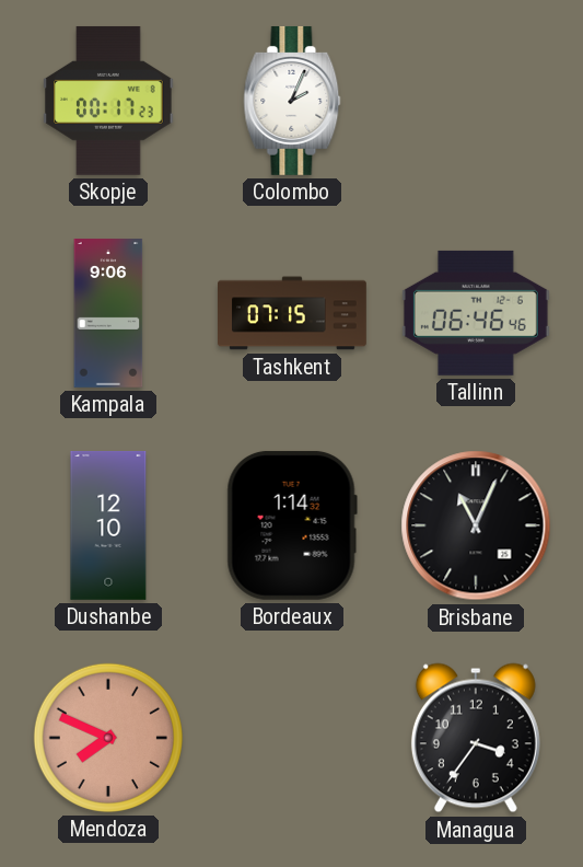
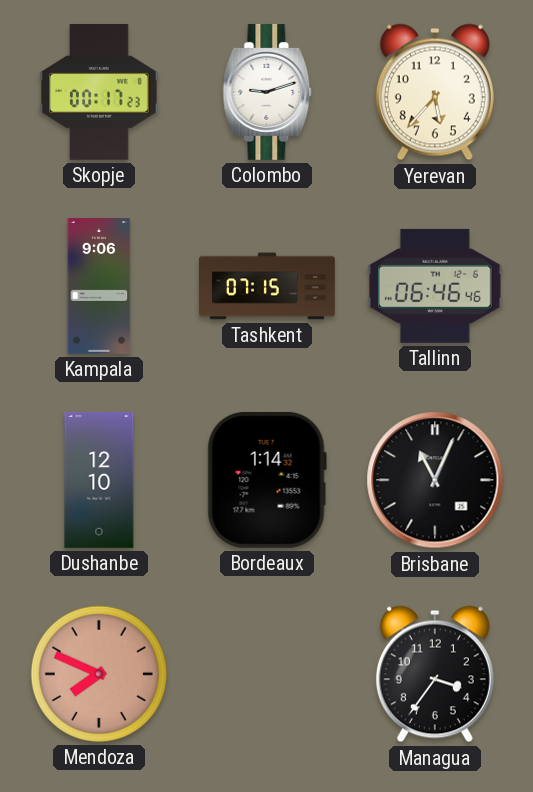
Colombo: 2:04 -> 9:12
Yerevan: none -> 5:37
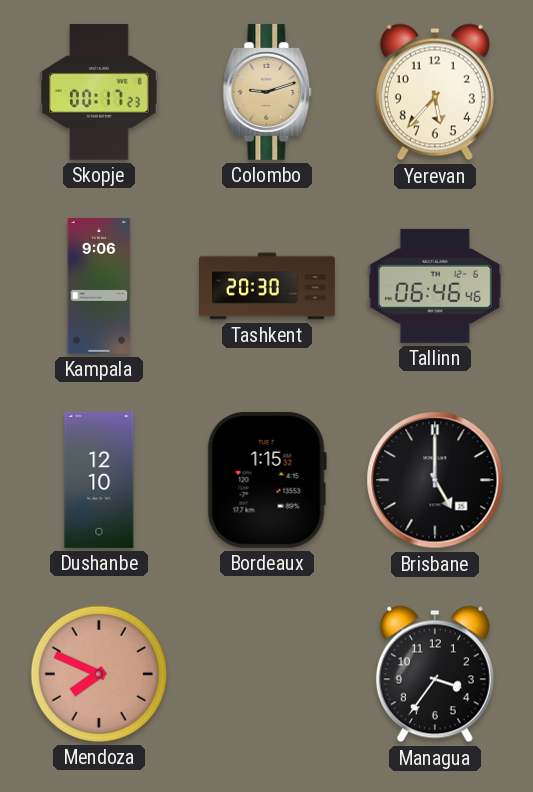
Colombo dial: white -> champagne
Tashkent: 07:15 -> 20:30
Bordeaux: 1:14 -> 1:15
Brisbane: 11:04 -> 5:00
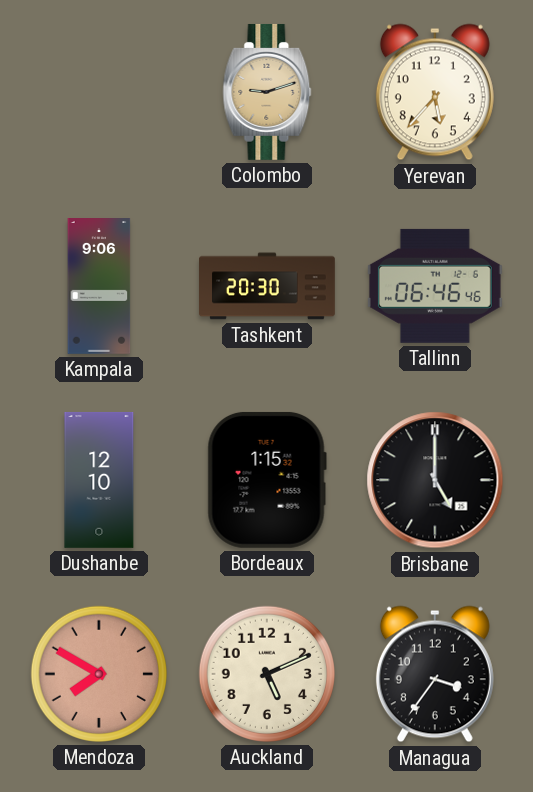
Skopje: 00:17 -> none
Mendoza: 7:49 -> 7:50
Auckland: none -> 5:11
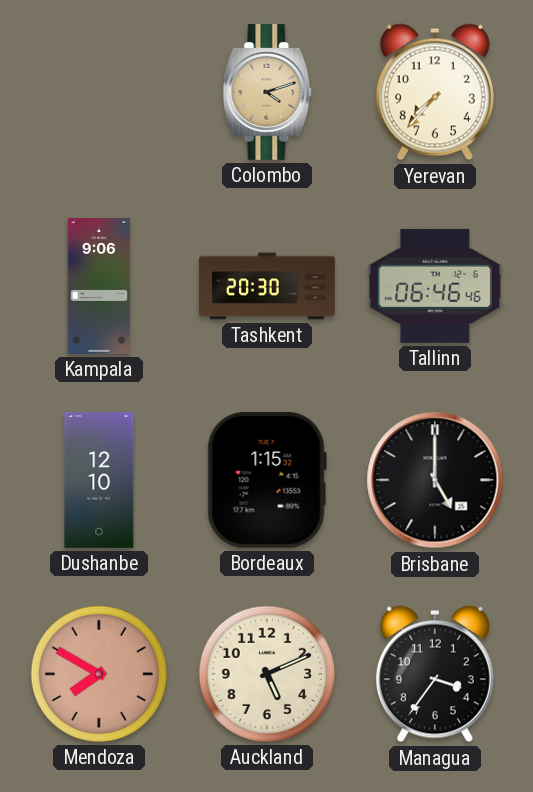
Colombo: 9:12 -> 4:12
Yerevan: 5:37 -> 7:37
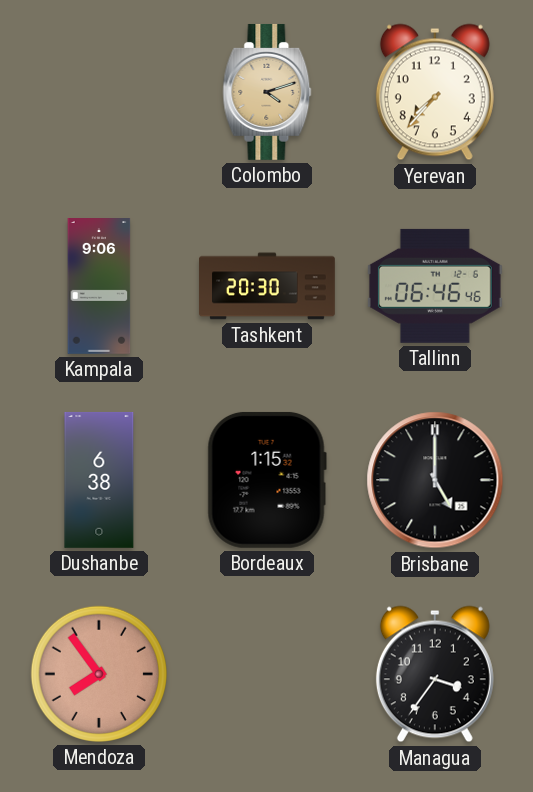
Dushanbe: 12:10 -> 6:38
Mendoza: 7:50 -> 7:54
Auckland: 5:11 -> none
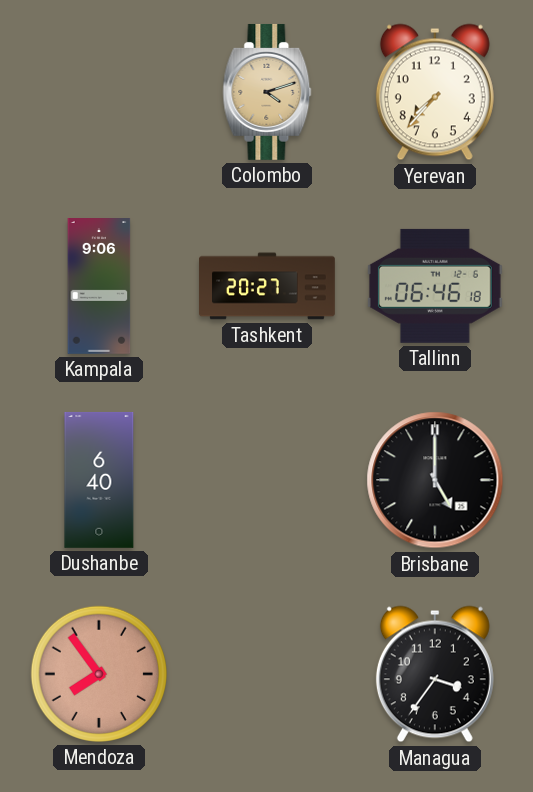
Tashkent: 20:30 -> 20:27
Tallinn: 06:46:46 -> 06:46:18
Dushanbe: 6:38 -> 6:40
Bordeaux: 1:15 -> none
